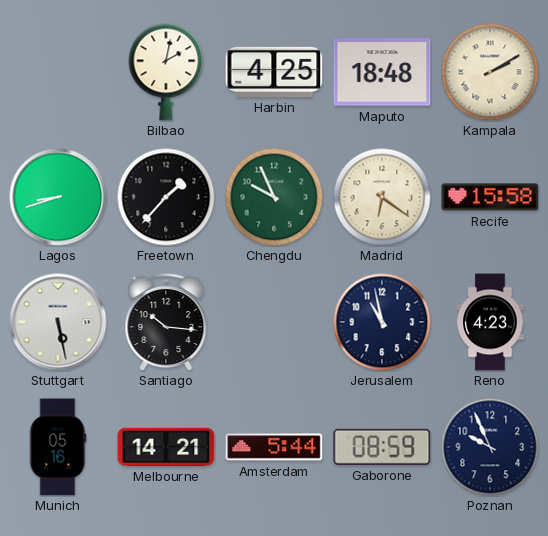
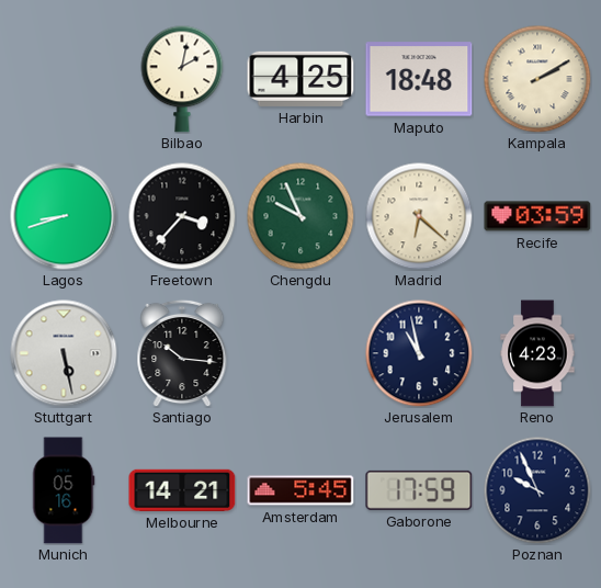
Freetown: 1:37 -> 3:37
Madrid: 6:21 -> 6:22
Recife: 15:58 -> 03:59
Amsterdam: 5:44 -> 5:45
Gaborone: 08:59 -> 17:59
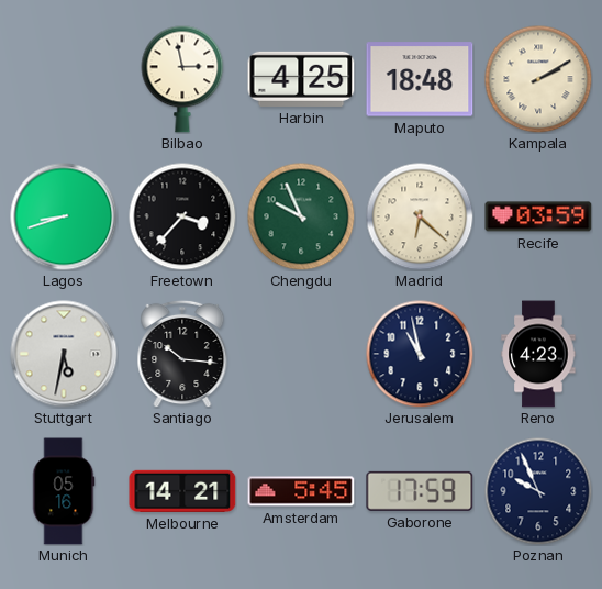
Bilbao: 2:02 -> 2:58
Stuttgart: 5:28 -> 5:32
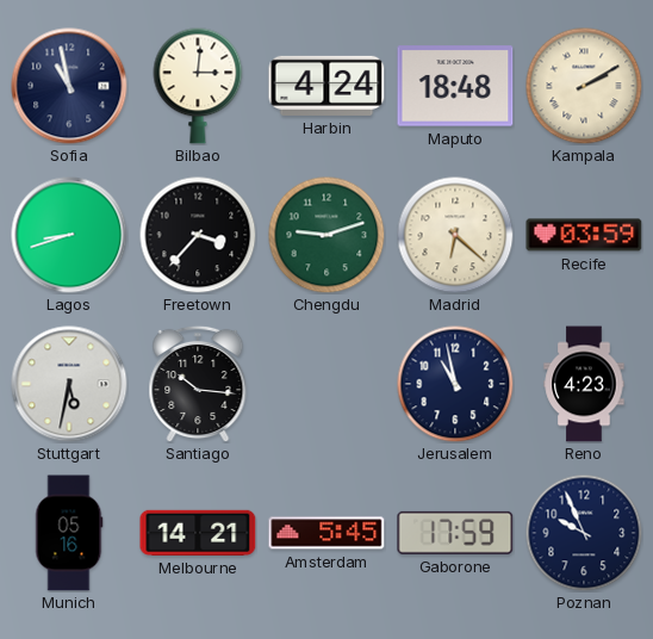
Sofia: none -> 10:58
Bilbao: 2:58 -> 3:01
Harbin: 4:25 -> 4:24
Chengdu: 9:56 -> 9:12
